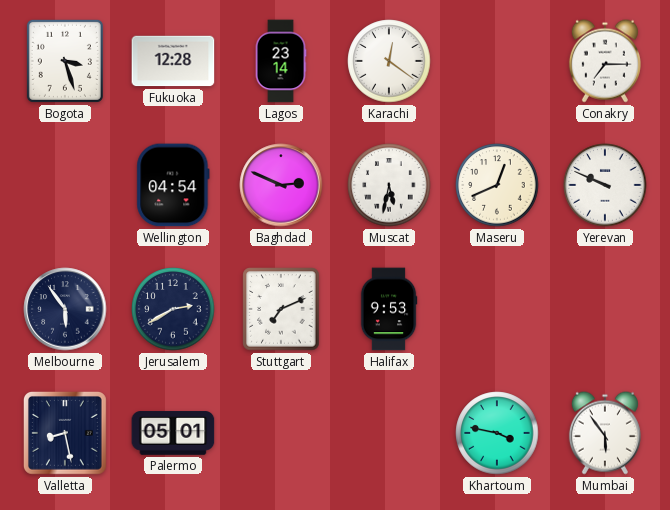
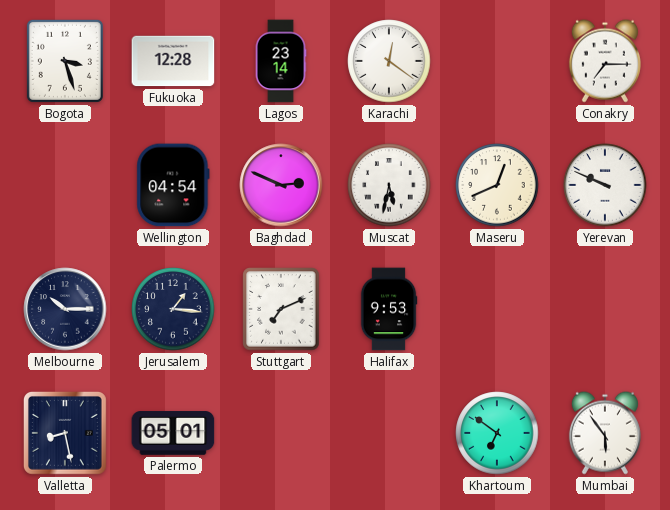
Melbourne: 5:54 -> 10:15
Jerusalem: 2:40 -> 1:16
Khartoum: 3:47 -> 6:51
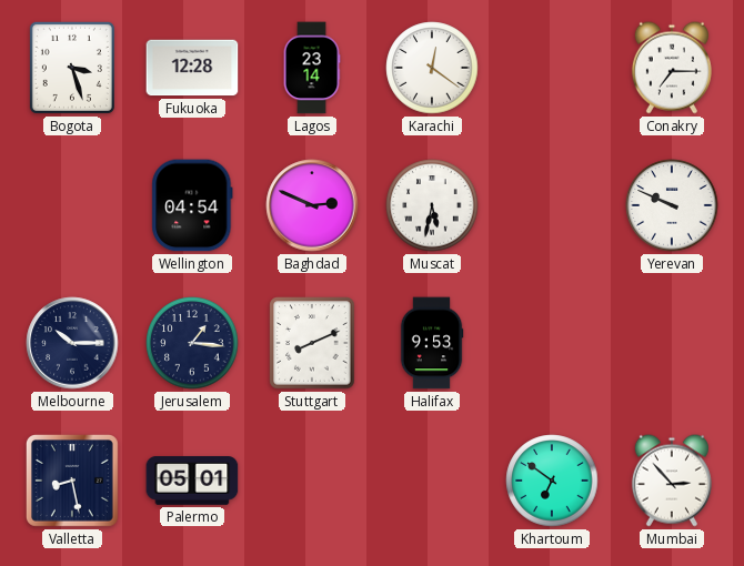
Maseru: 12:41 -> none
Stuttgart: 7:11 -> 8:11
Mumbai: 5:54 -> 2:53
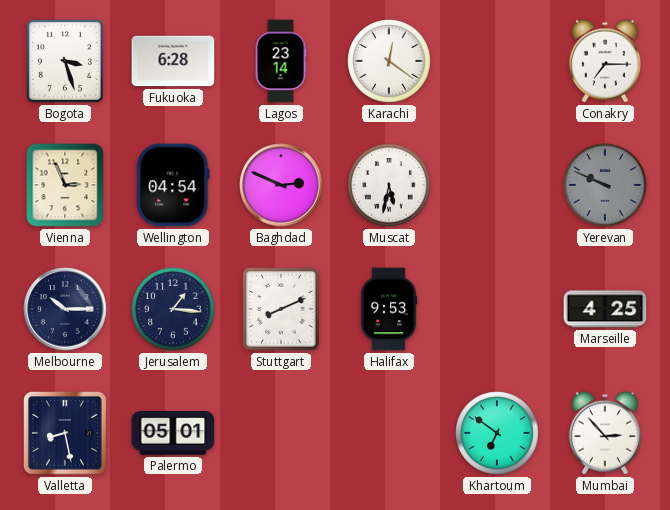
Fukuoka: 12:28 -> 6:28
Vienna: none -> 2:56
Yerevan dial: white -> grey
Marseille: none -> 4:25
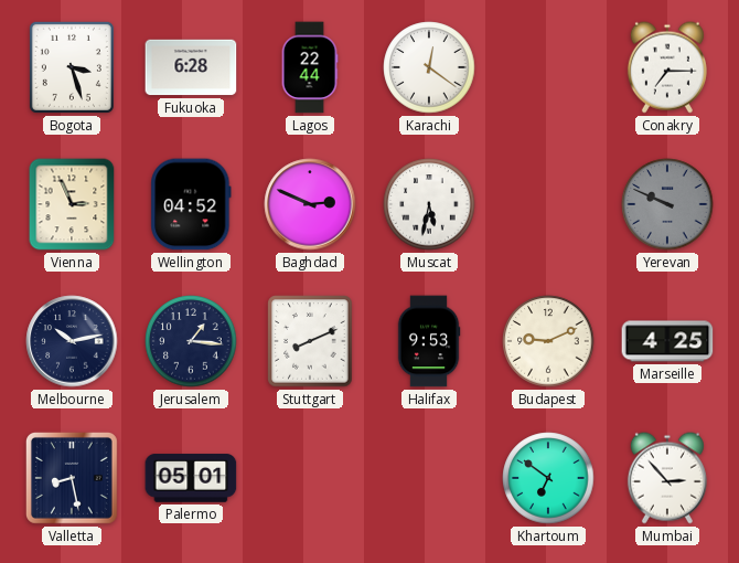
Lagos: 23:14 -> 22:44
Wellington: 04:54 -> 04:52
Melbourne: 10:15 -> 10:13
Budapest: none -> 9:11
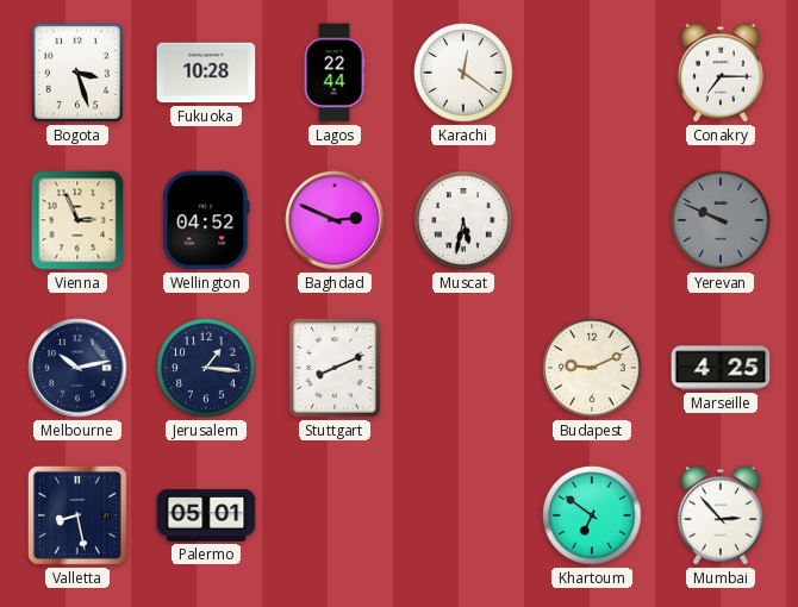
Fukuoka: 6:28 -> 10:28
Halifax: 9:53 -> none
